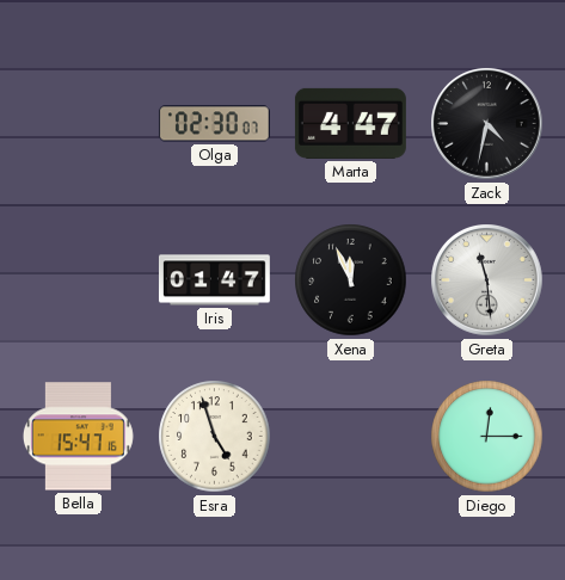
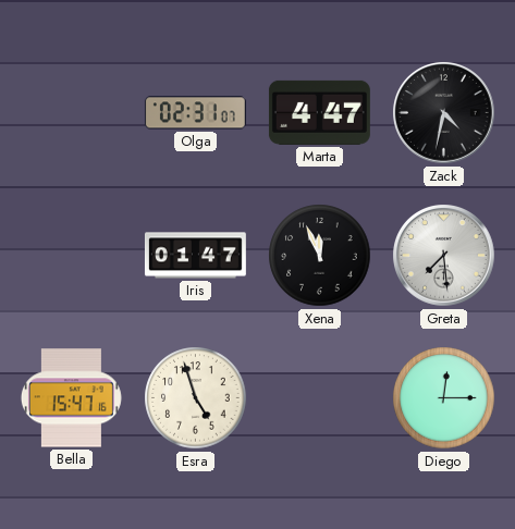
Olga: 02:30 -> 02:31
Greta: 11:29 -> 7:29
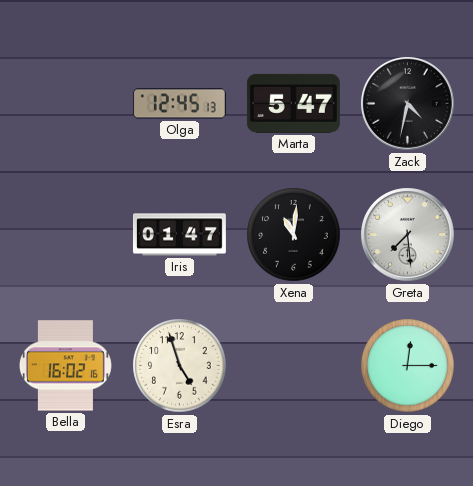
Olga: 02:31 -> 12:45
Marta: 4:47 -> 5:47
Xena: 11:56 -> 11:01
Bella: 15:47 -> 16:02
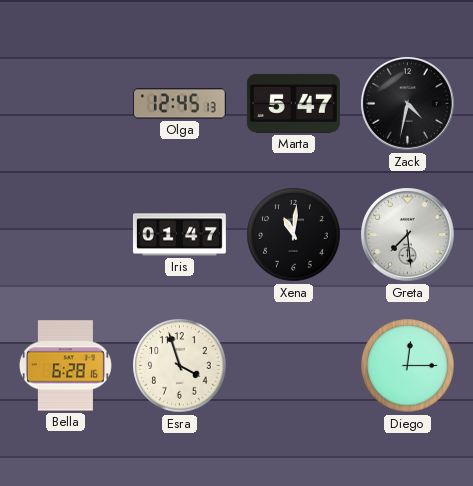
Bella: 16:02 -> 6:28
Esra: 4:57 -> 3:57
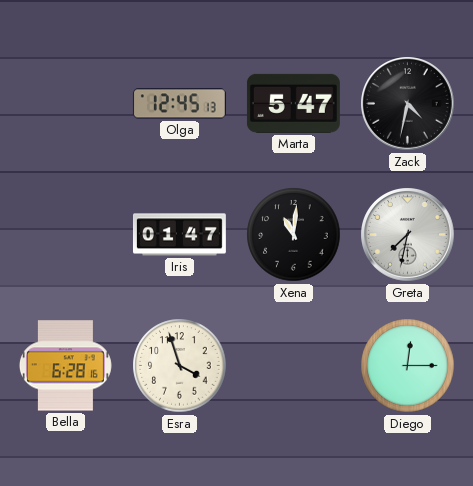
Greta: 7:29 -> 7:32
